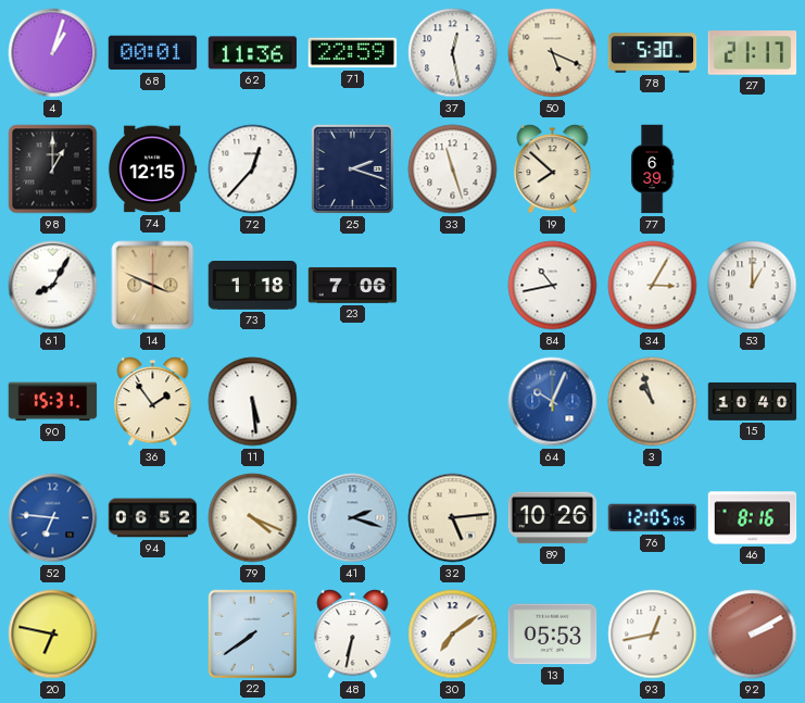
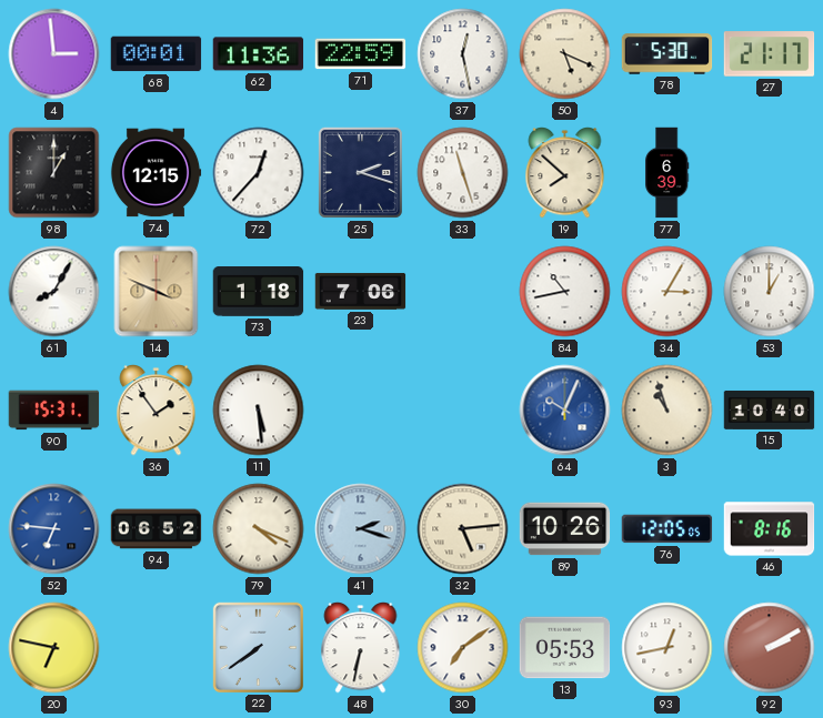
4: 1:03 -> 2:59
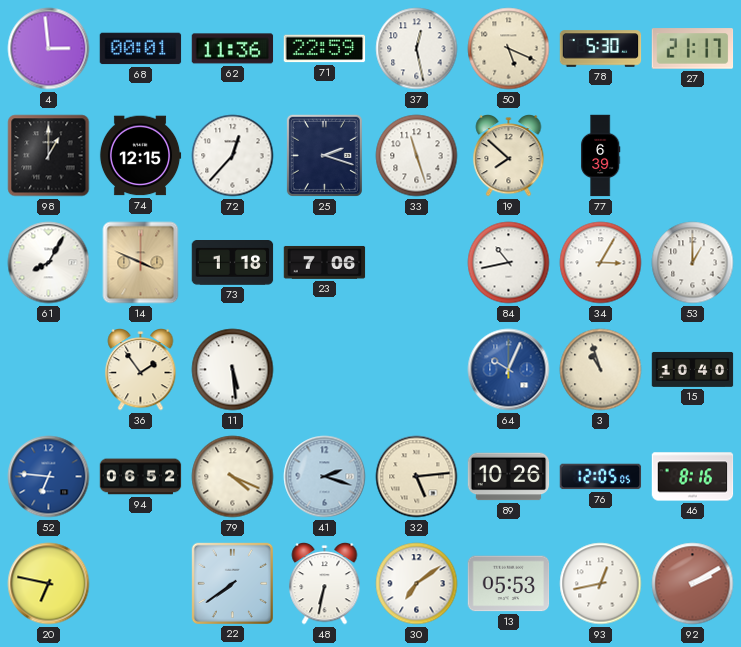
90: 15:31 -> none
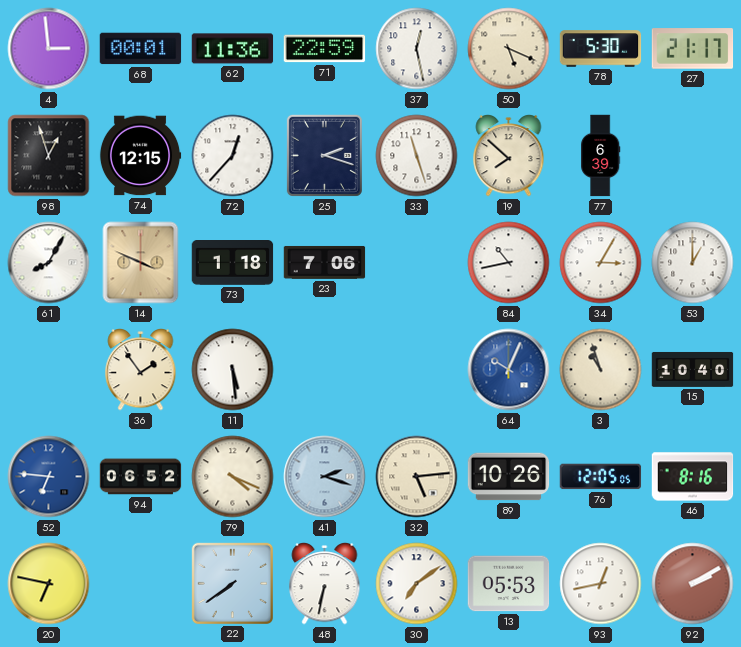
98: 1:00 -> 12:57
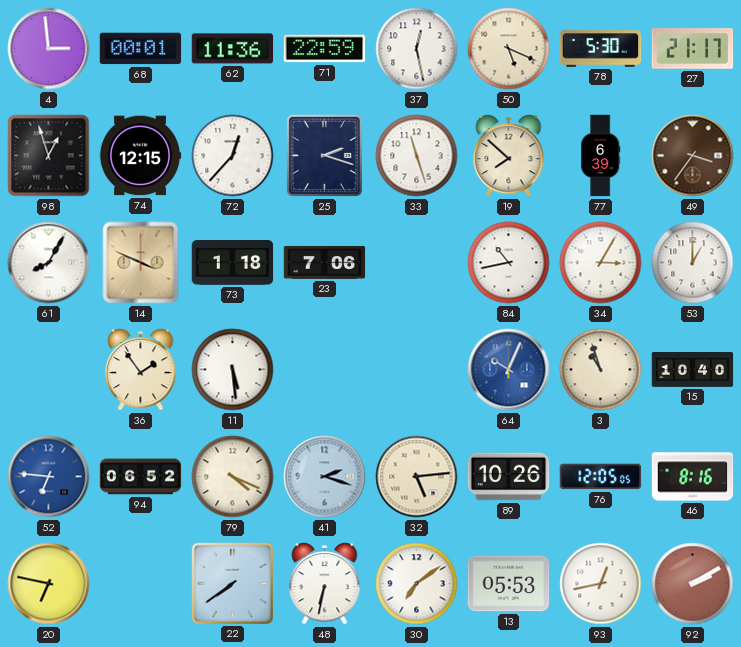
49: none -> 3:36
